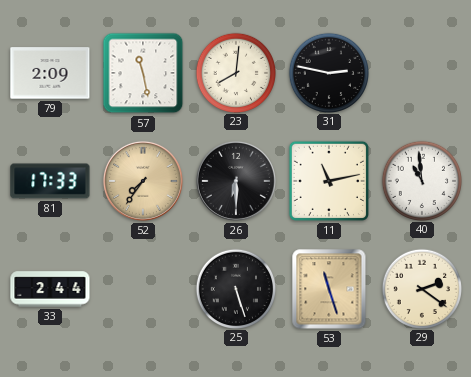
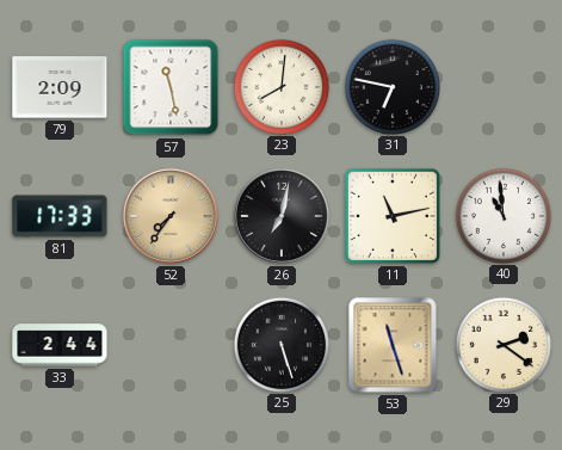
31: 2:47 -> 6:47
26: 6:30 -> 7:02
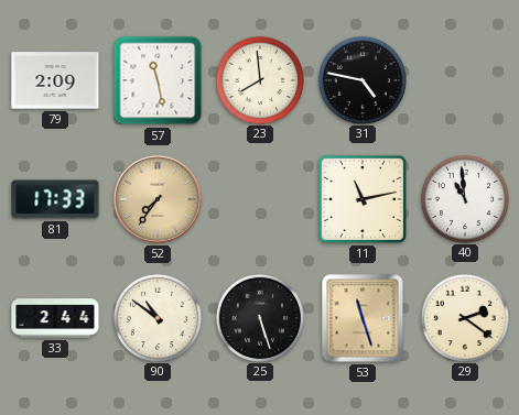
23: 8:01 -> 7:59
31: 6:47 -> 4:47
26: 7:02 -> none
90: none -> 10:51
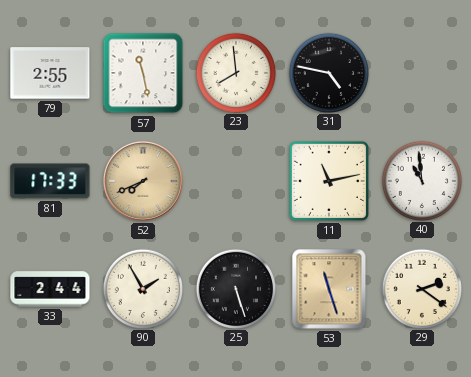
79: 2:09 -> 2:55
52: 7:36 -> 7:41
90: 10:51 -> 1:55
